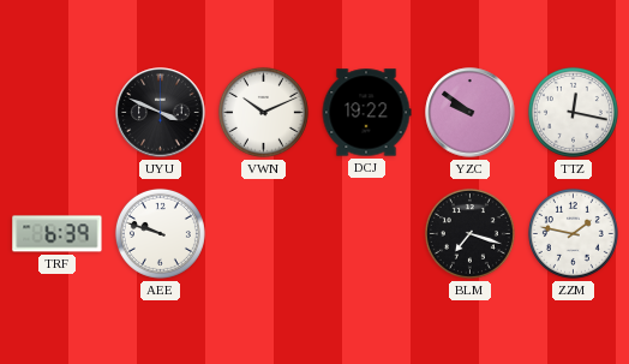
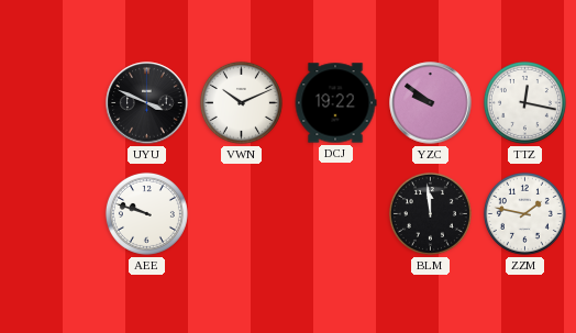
TRF: 6:39 -> none
BLM: 7:18 -> 11:59
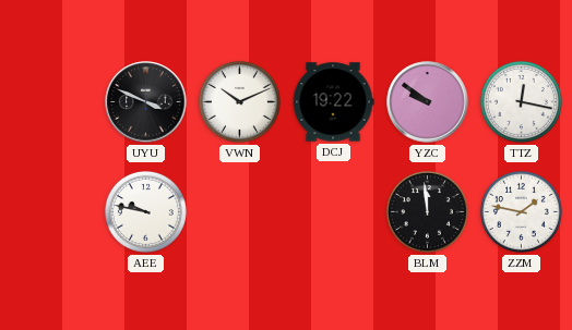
AEE: 9:48 -> 9:47
